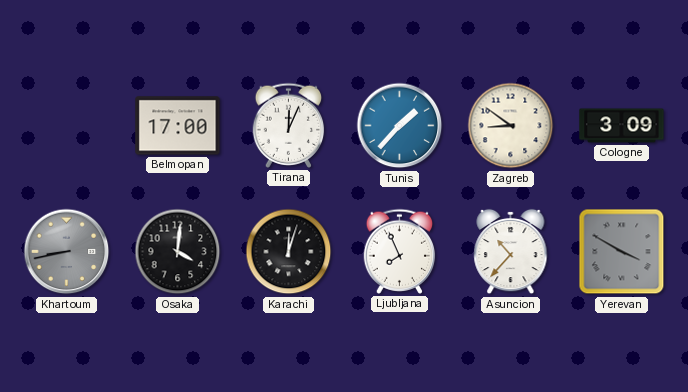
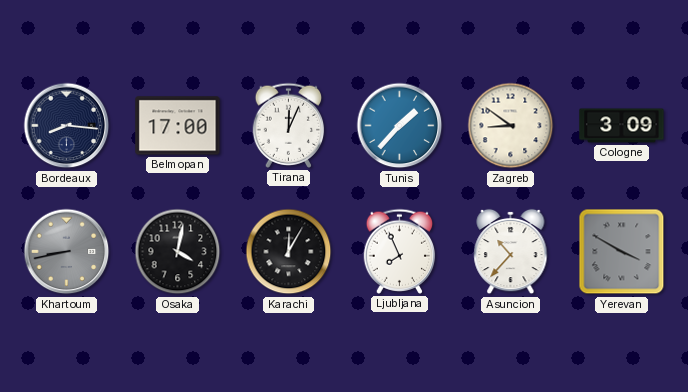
Bordeaux: none -> 8:16
Osaka: 4:01 -> 4:02
Karachi: 12:03 -> 12:05
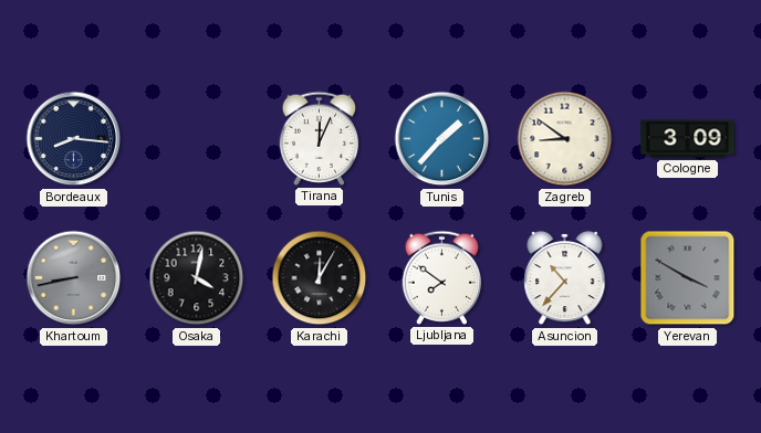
Belmopan: 17:00 -> none
Ljubljana: 7:56 -> 7:51
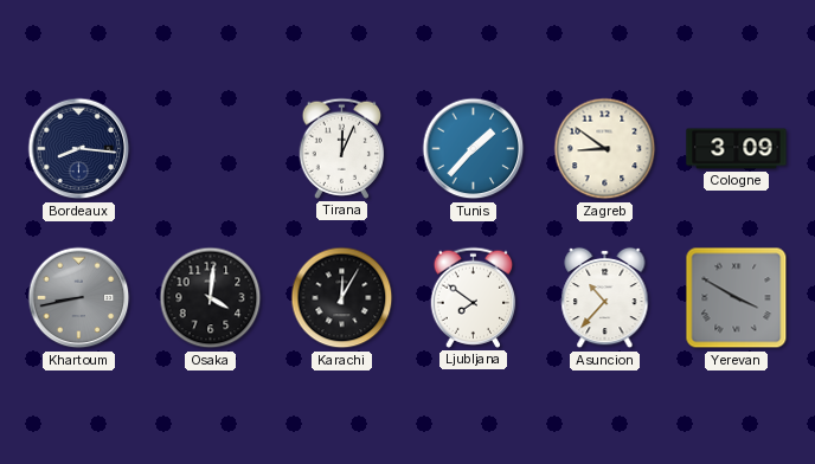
Osaka: 4:02 -> 4:01
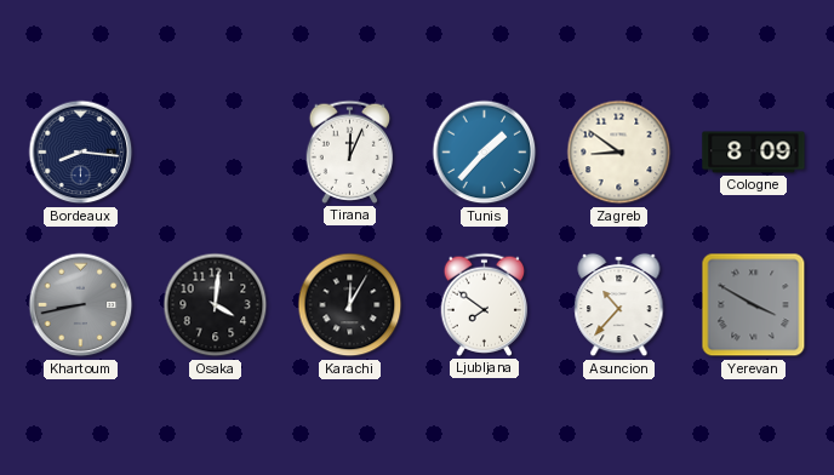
Cologne: 3:09 -> 8:09
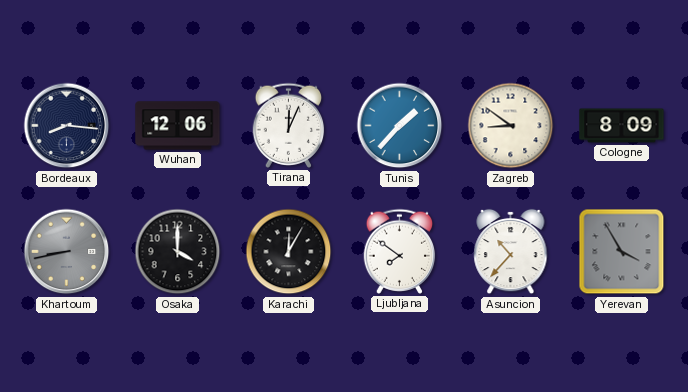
Wuhan: none -> 12:06
Osaka: 4:01 -> 4:00
Yerevan: 3:50 -> 3:55
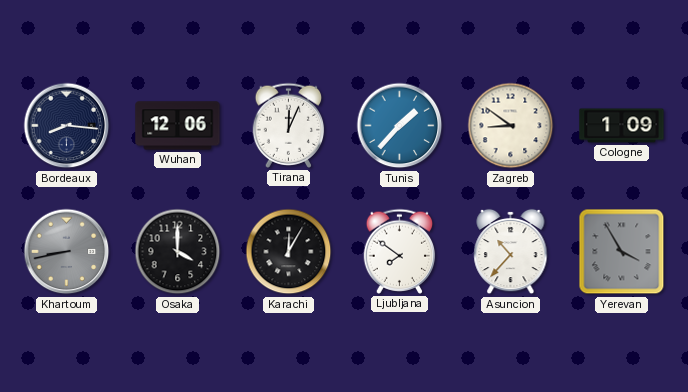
Cologne: 8:09 -> 1:09
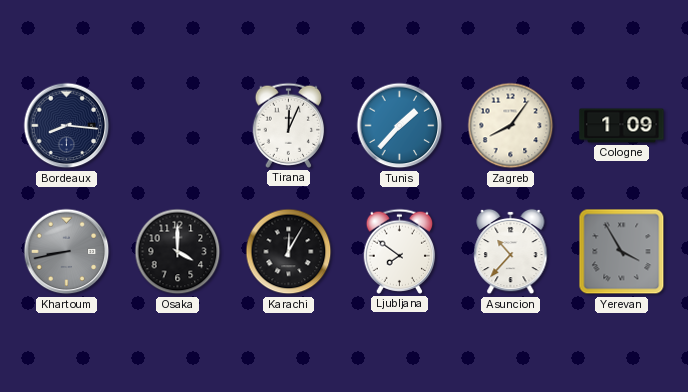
Wuhan: 12:06 -> none
Zagreb: 8:51 -> 8:06
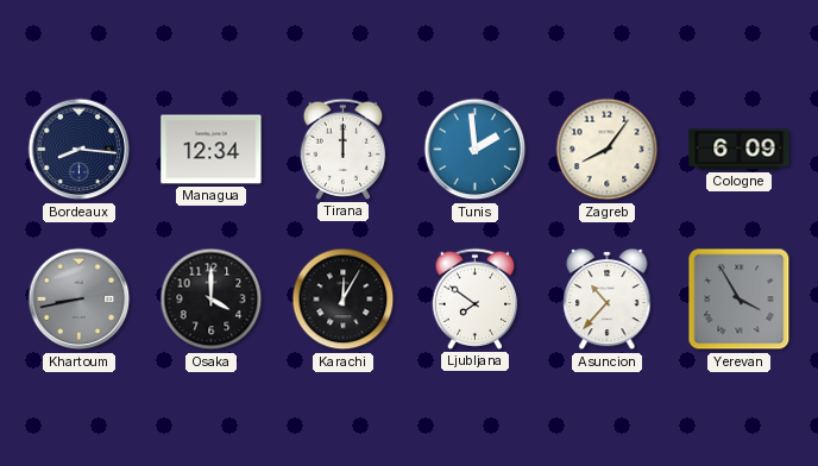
Managua: none -> 12:34
Tirana: 12:04 -> 12:00
Tunis: 1:37 -> 1:59
Cologne: 1:09 -> 6:09
